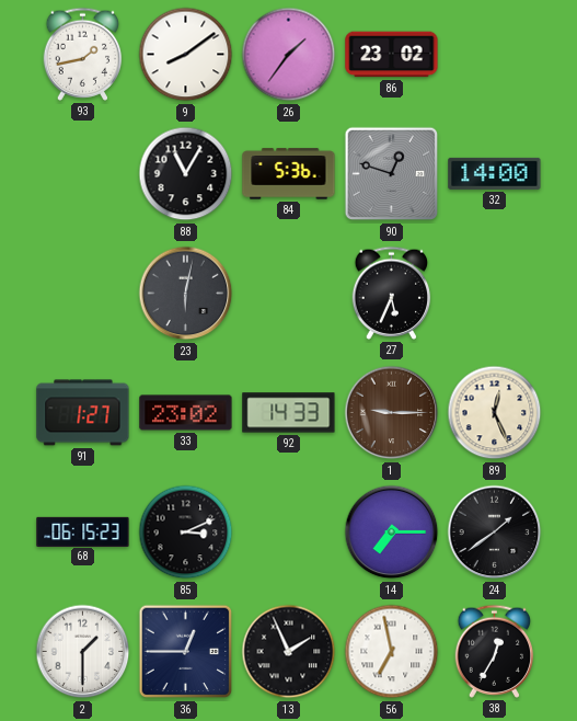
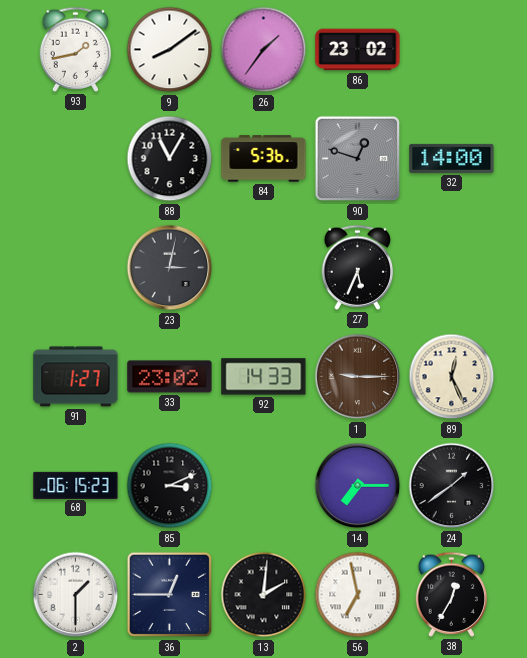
23: 6:02 -> 3:02
13: 1:56 -> 2:01
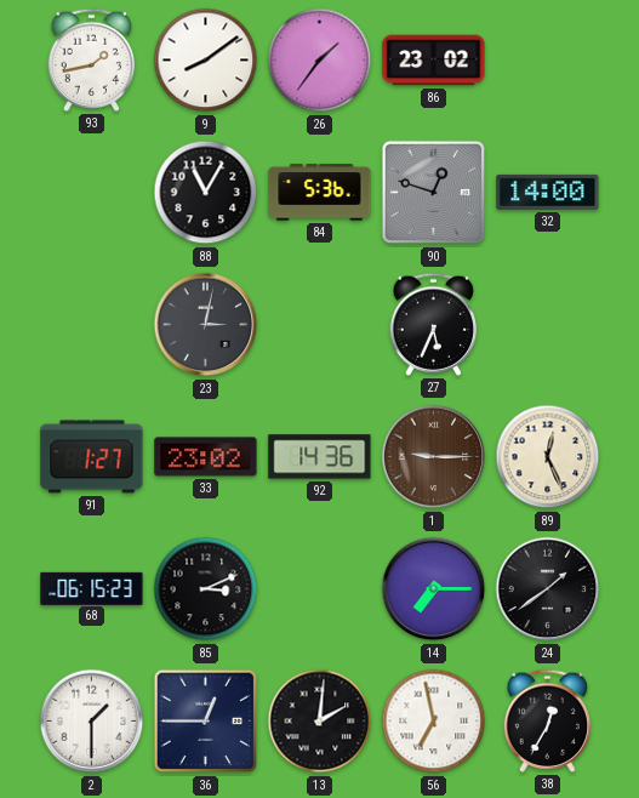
92: 14:33 -> 14:36
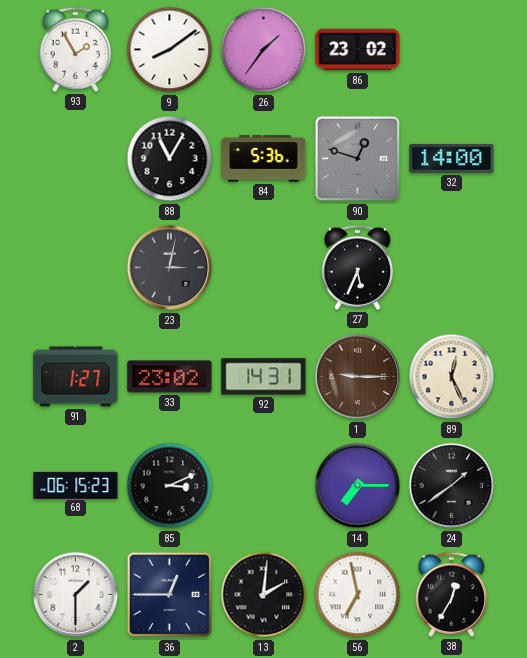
93: 1:43 -> 1:55
92: 14:36 -> 14:31
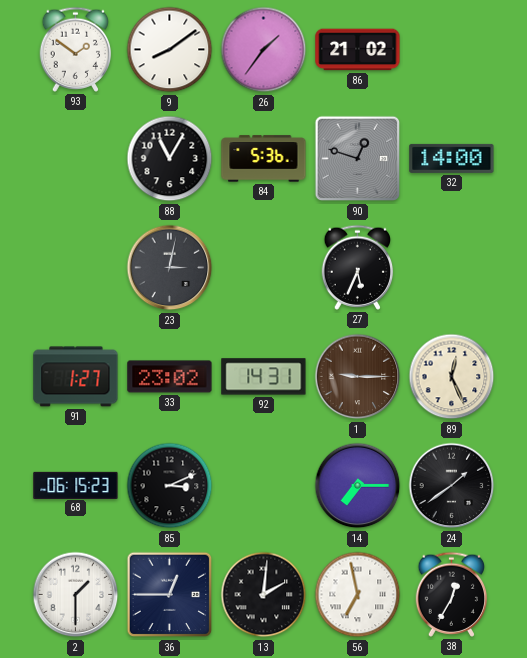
93: 1:55 -> 1:51
86: 23:02 -> 21:02
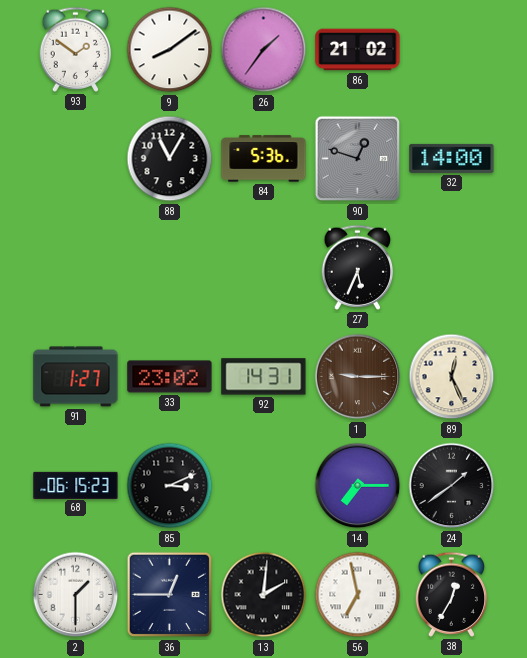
23: 3:02 -> none
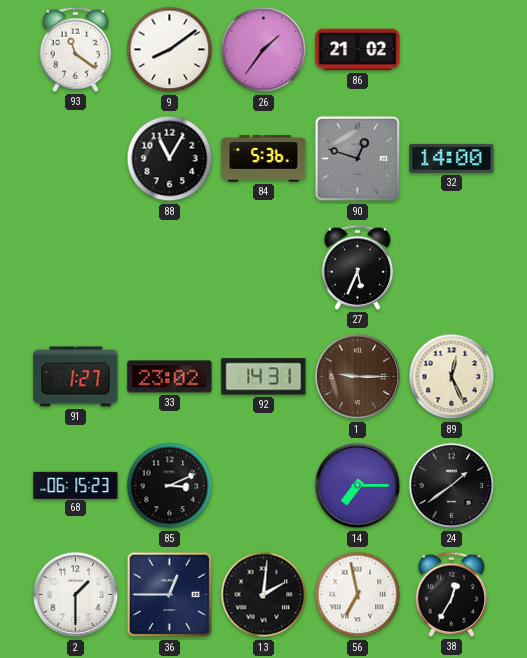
93: 1:51 -> 11:21
